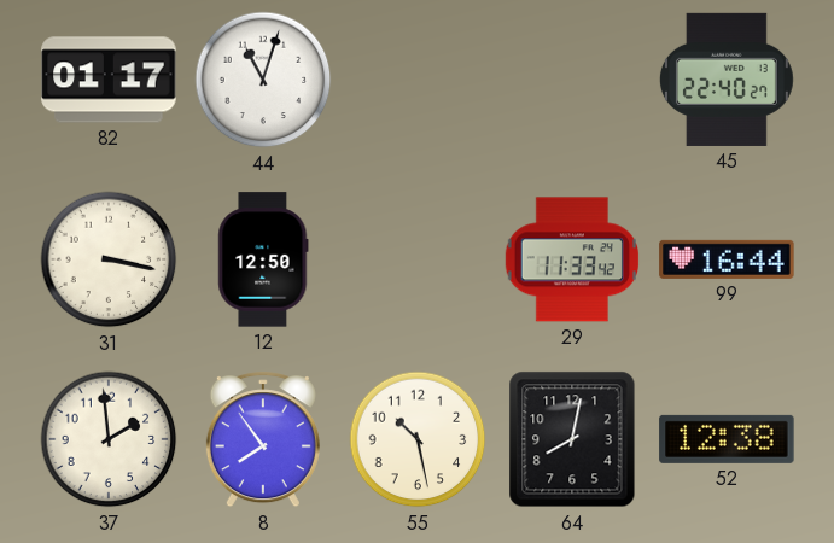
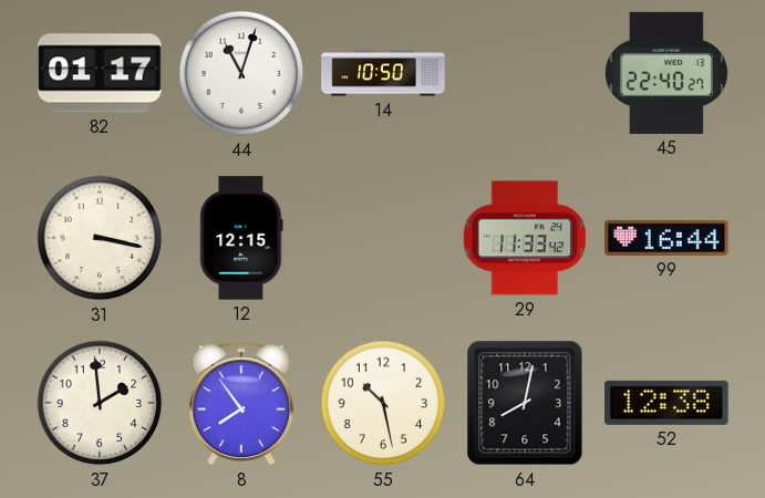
14: none -> 10:50
12: 12:50 -> 12:15
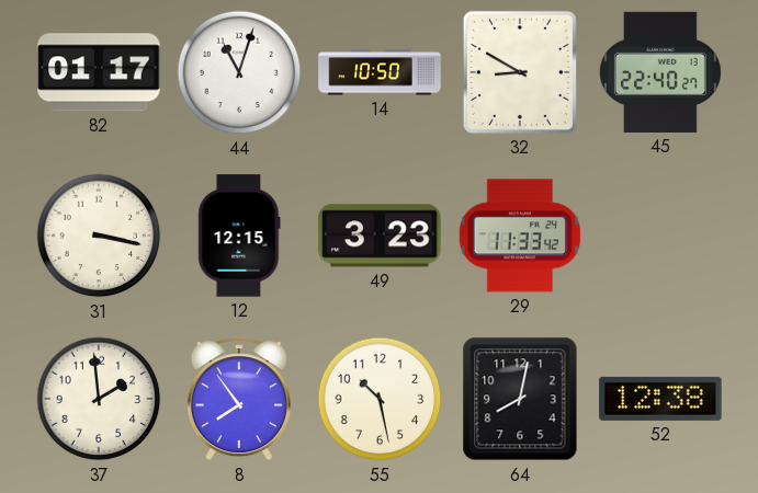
32: none -> 8:50
49: none -> 3:23
99: 16:44 -> none
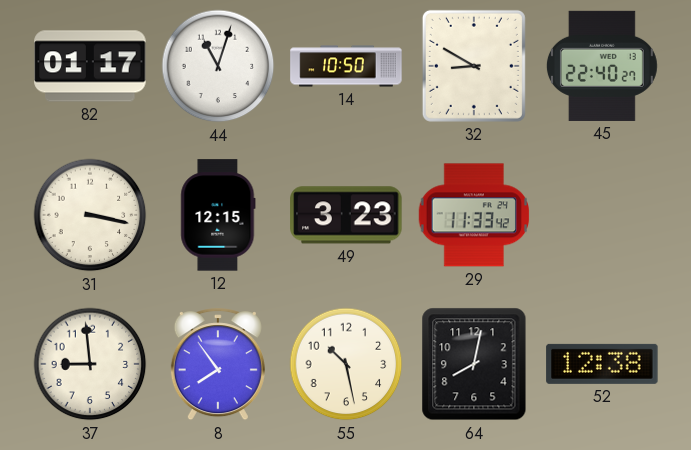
37: 1:59 -> 8:59
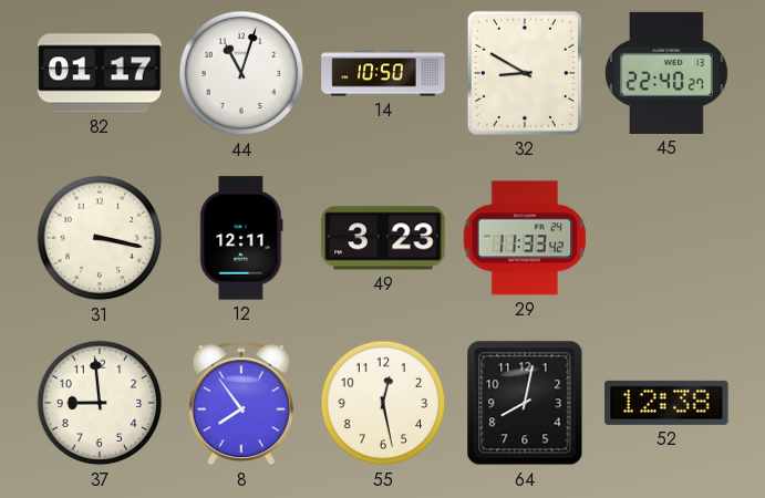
12: 12:15 -> 12:11
55: 10:28 -> 12:28
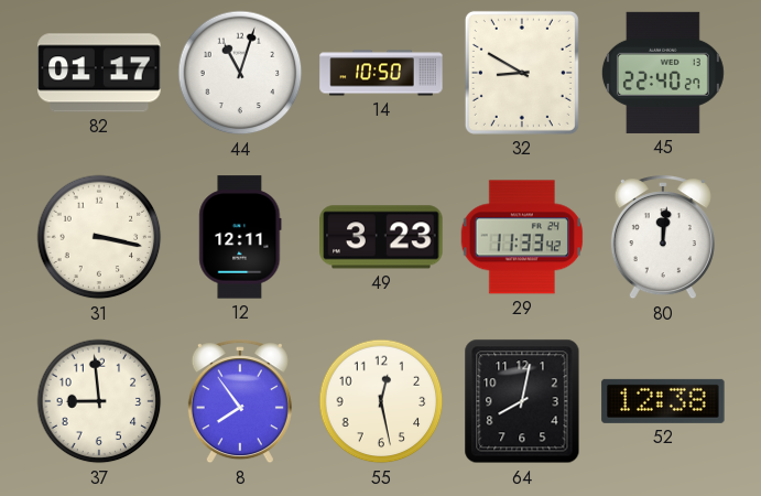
80: none -> 12:01
